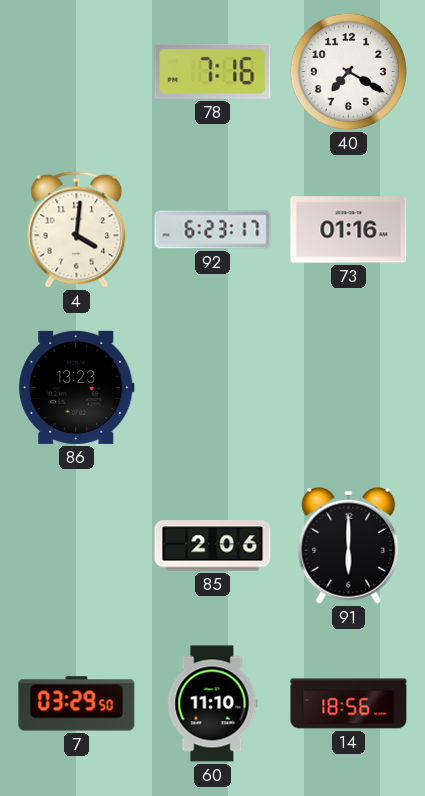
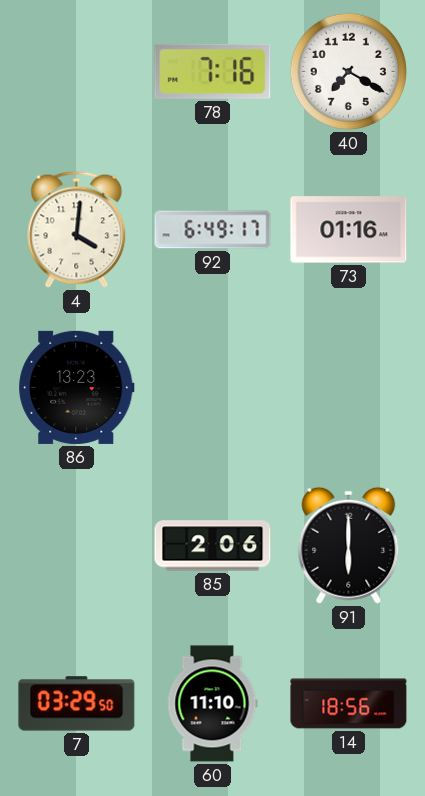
92: 6:23 -> 6:49
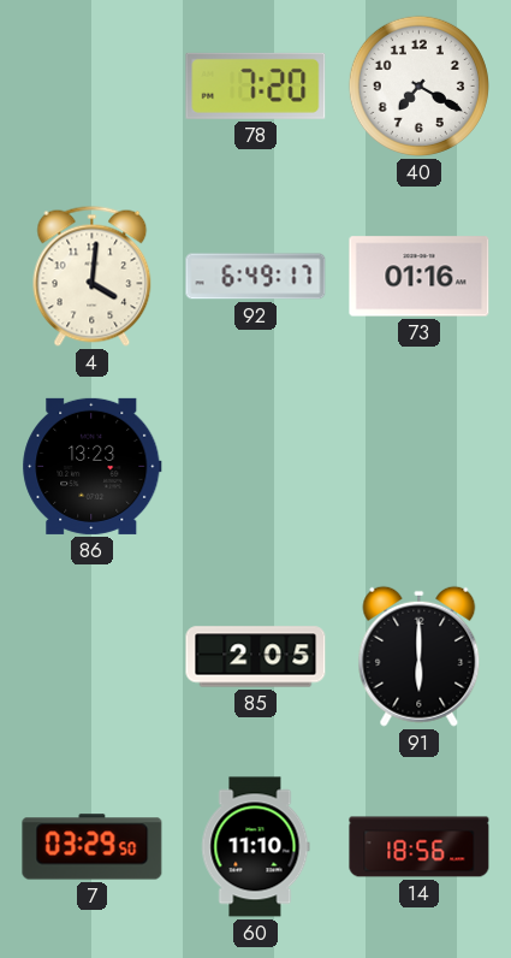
78: 7:16 -> 7:20
85: 2:06 -> 2:05
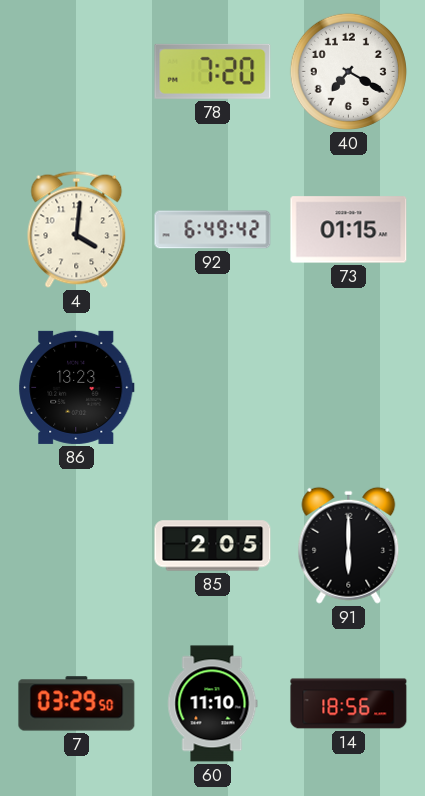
92: 6:49:17 -> 6:49:42
73: 01:16 -> 01:15
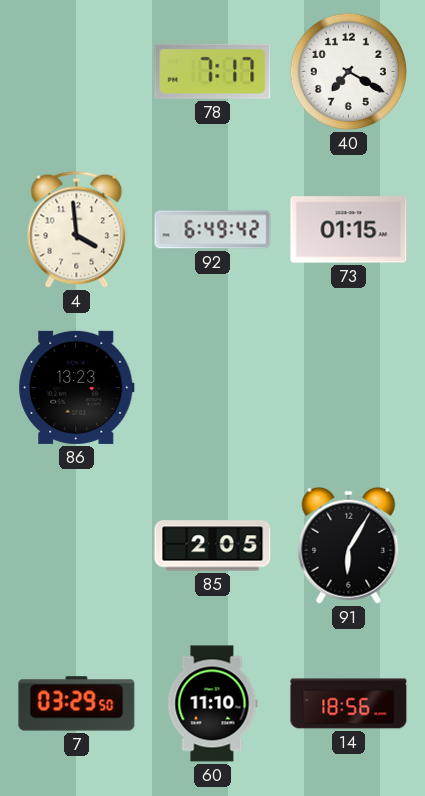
78: 7:20 -> 7:17
4: 4:01 -> 3:59
91: 6:00 -> 6:05
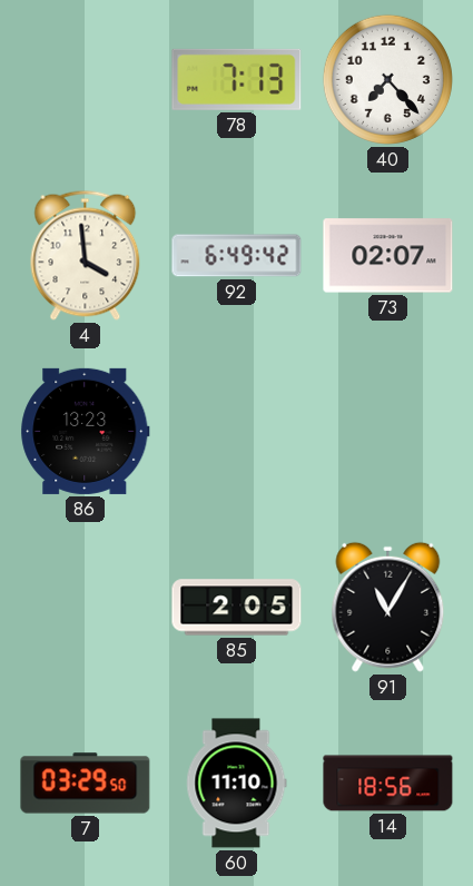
78: 7:17 -> 7:13
40: 7:20 -> 7:23
73: 01:15 -> 02:07
91: 6:05 -> 11:05
